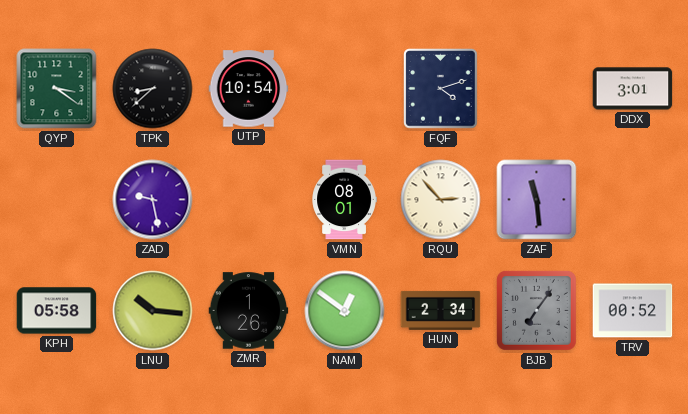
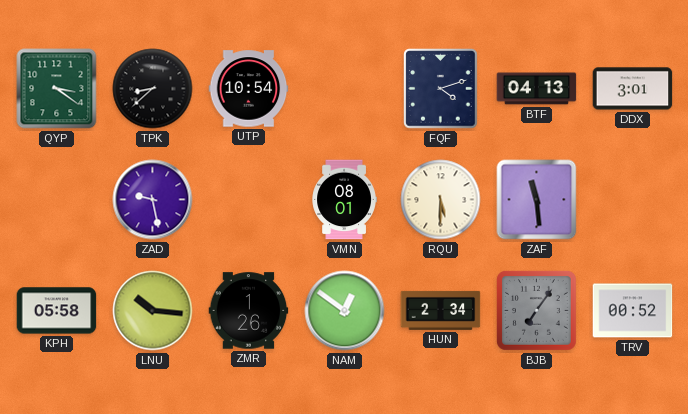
BTF: none -> 04:13
RQU: 2:53 -> 5:30
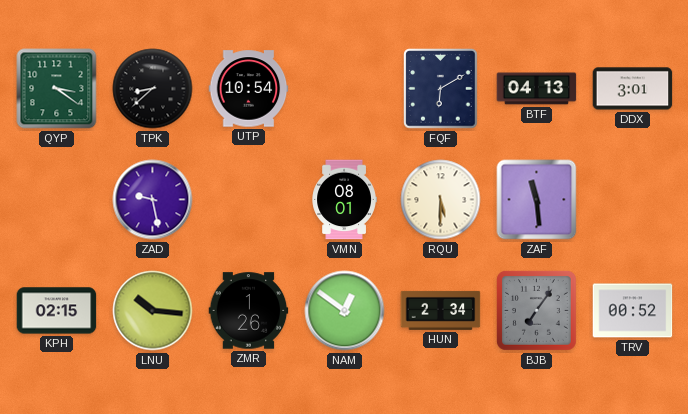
FQF: 4:12 -> 6:10
KPH: 05:58 -> 02:15
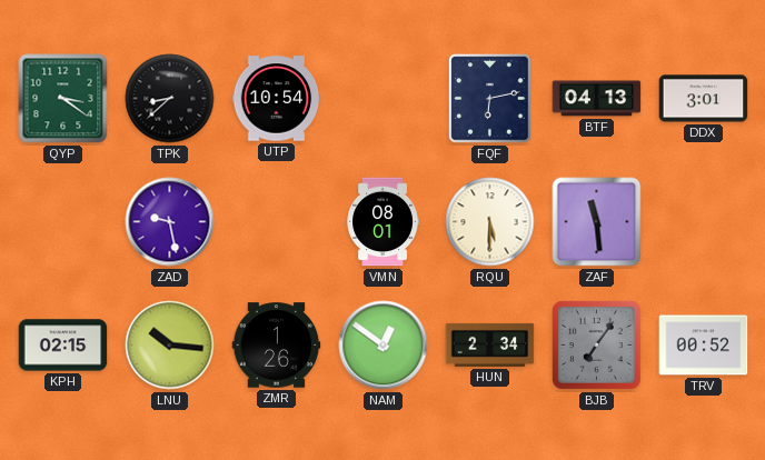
FQF: 6:10 -> 6:13
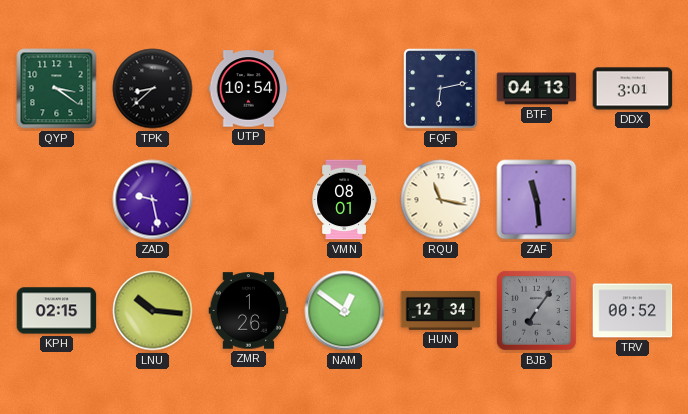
RQU: 5:30 -> 11:17
HUN: 2:34 -> 12:34
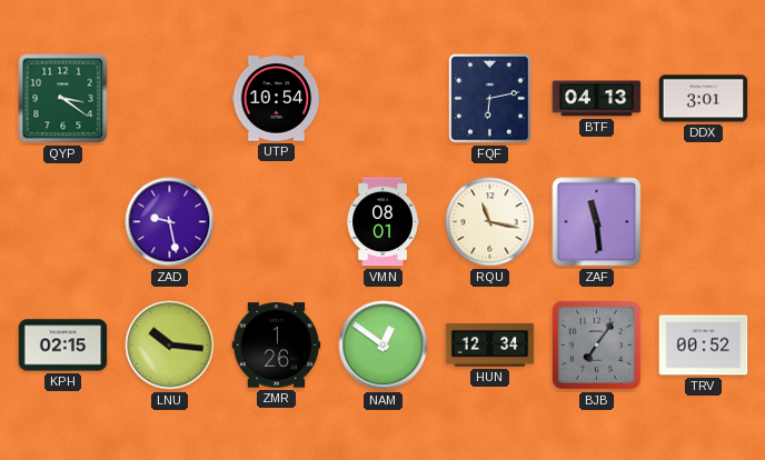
TPK: 8:38 -> none
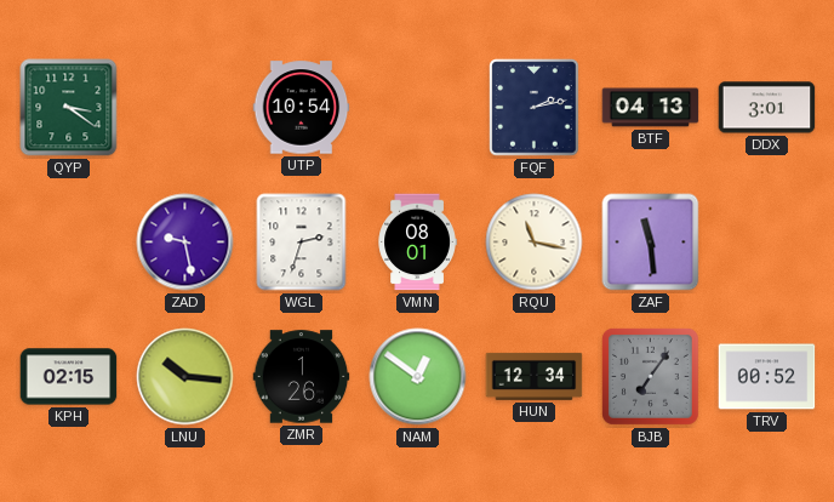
FQF: 6:13 -> 2:13
WGL: none -> 2:33
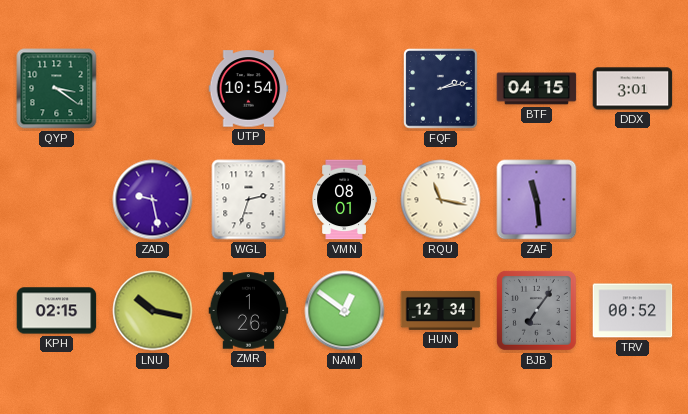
BTF: 04:13 -> 04:15
LNU: 10:16 -> 10:17
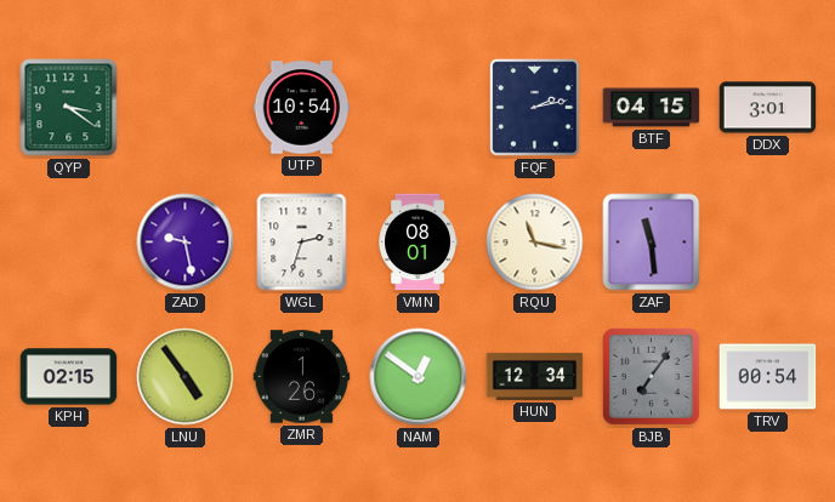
LNU: 10:17 -> 4:54
TRV: 00:52 -> 00:54
